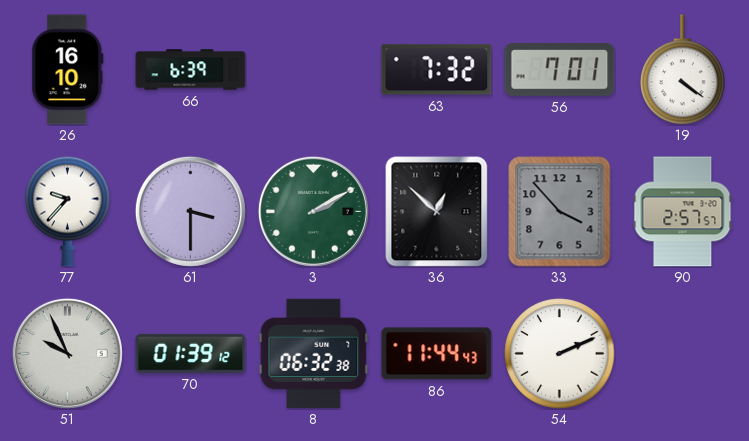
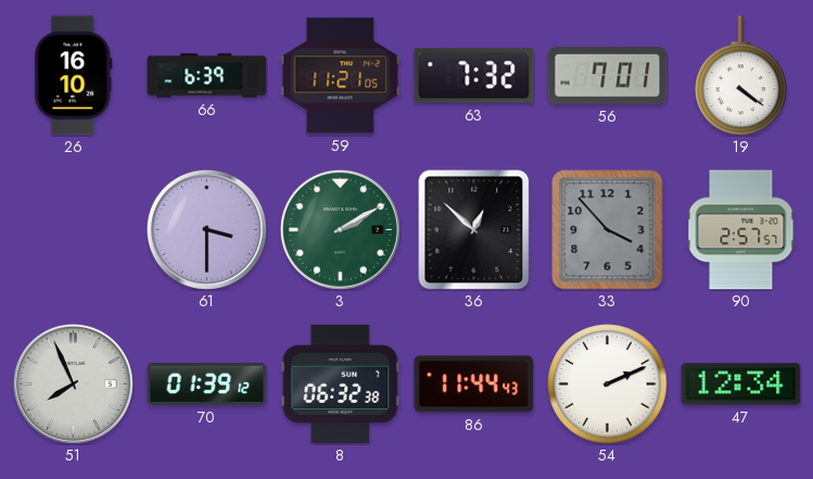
59: none -> 11:21
77: 9:37 -> none
51: 9:56 -> 7:56
47: none -> 12:34
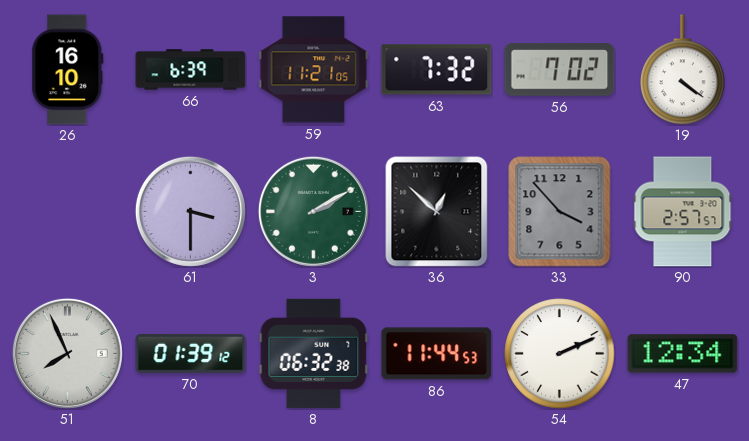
56: 7:01 -> 7:02
86: 11:44:43 -> 11:44:53
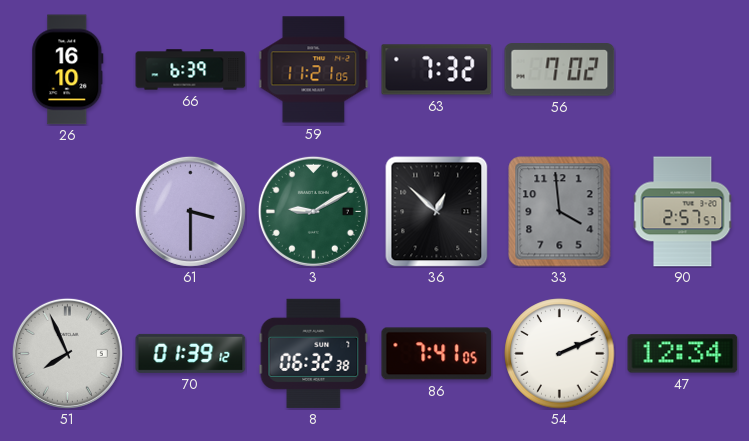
19: 4:21 -> none
3: 2:10 -> 9:10
33: 3:53 -> 3:59
86: 11:44 -> 7:41
